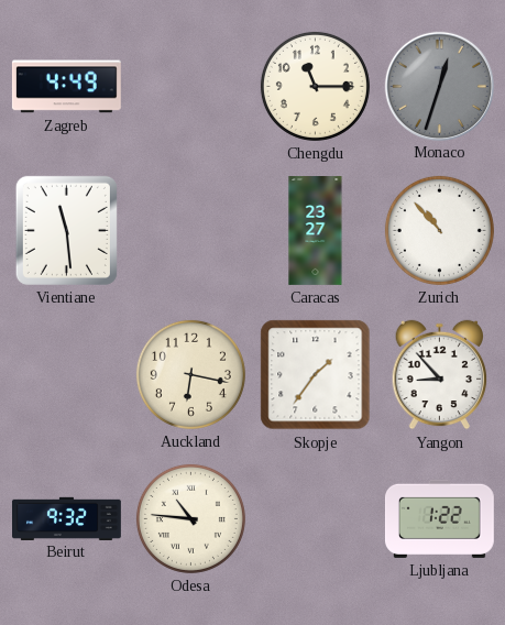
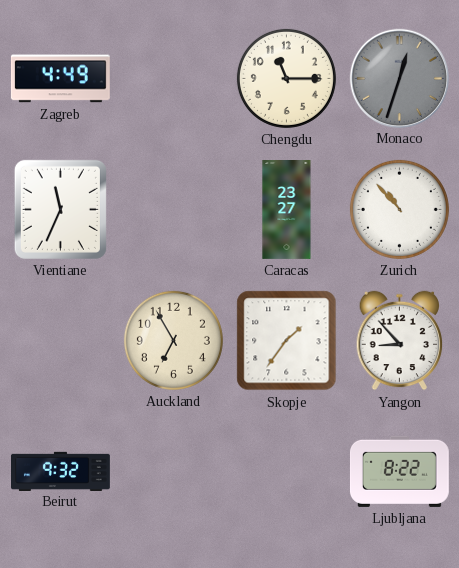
Vientiane: 11:29 -> 11:34
Auckland: 6:17 -> 6:55
Odesa: 10:46 -> none
Ljubljana: 1:22 -> 8:22
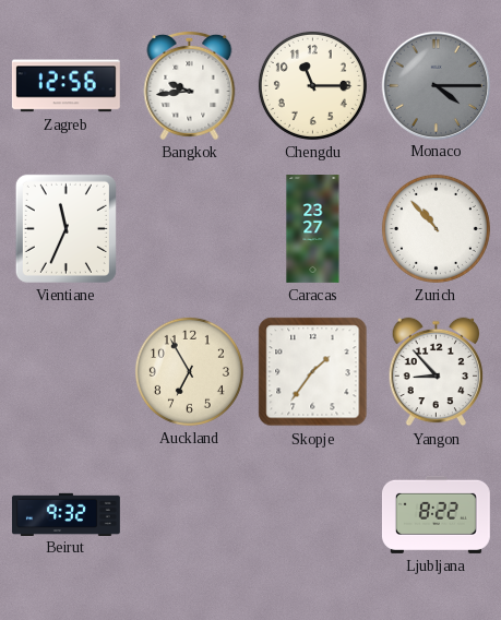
Zagreb: 4:49 -> 12:56
Bangkok: none -> 9:44
Monaco: 12:33 -> 4:15
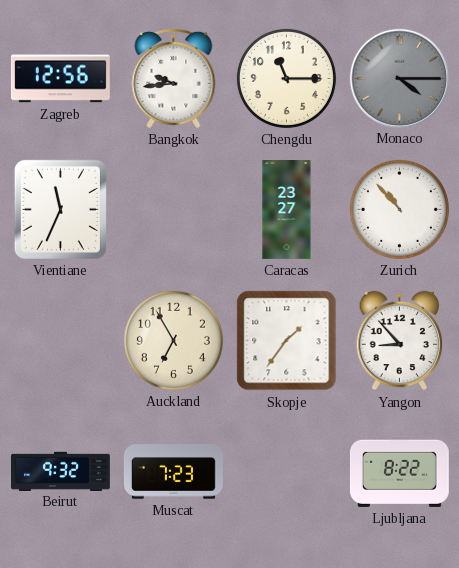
Muscat: none -> 7:23
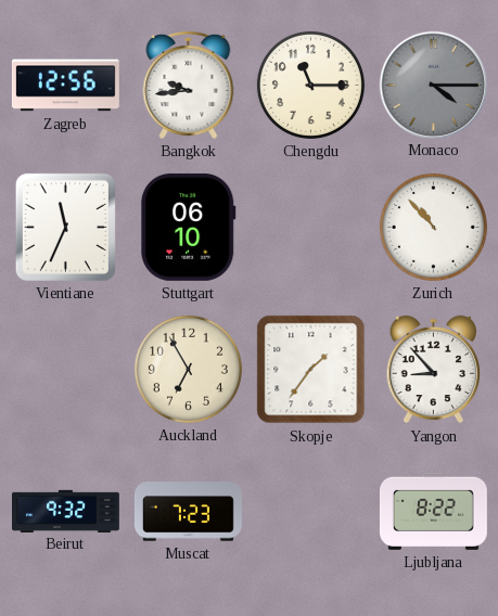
Stuttgart: none -> 06:10
Caracas: 23:27 -> none
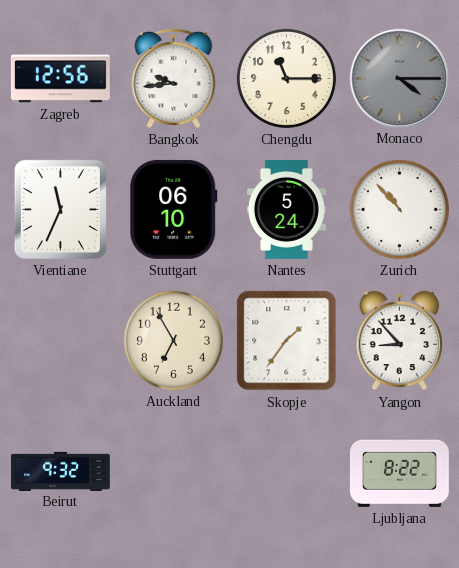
Nantes: none -> 5:24
Muscat: 7:23 -> none
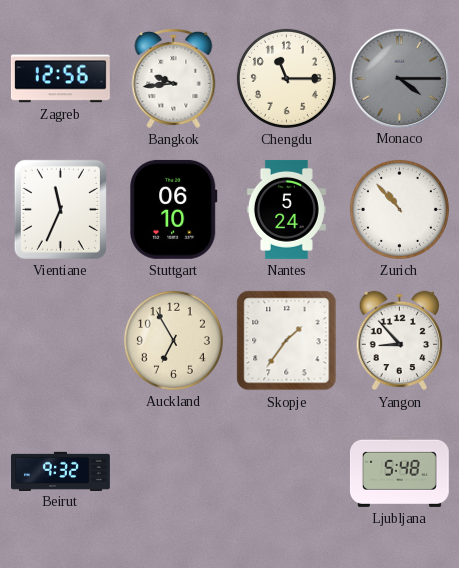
Ljubljana: 8:22 -> 5:48
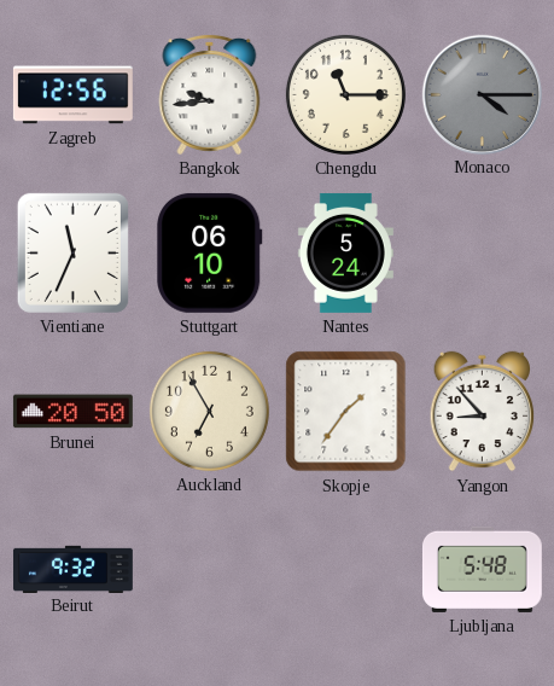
Zurich: 10:53 -> none
Brunei: none -> 20:50
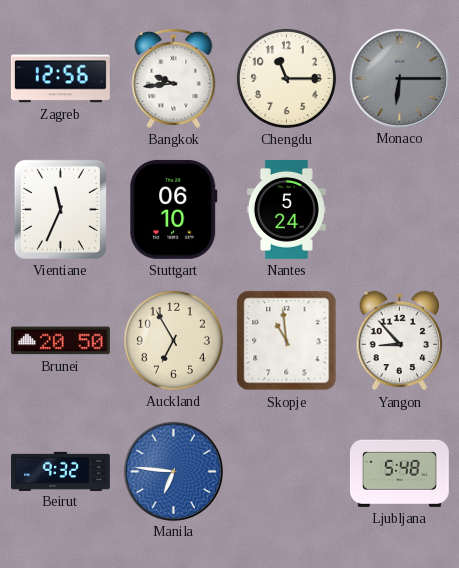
Monaco: 4:15 -> 6:15
Skopje: 1:36 -> 10:59
Manila: none -> 6:46
